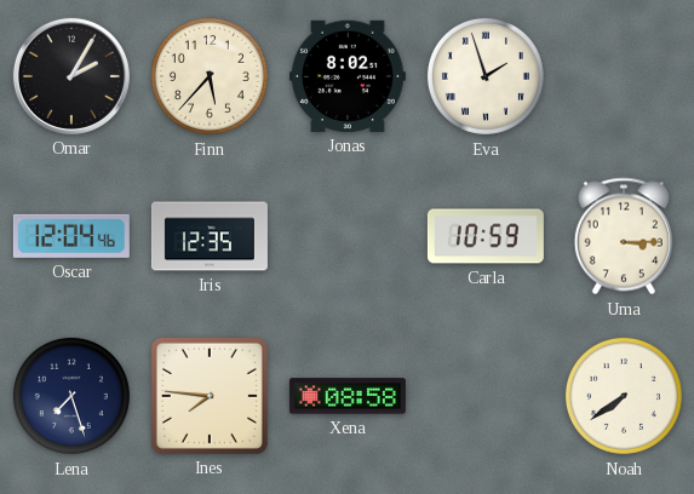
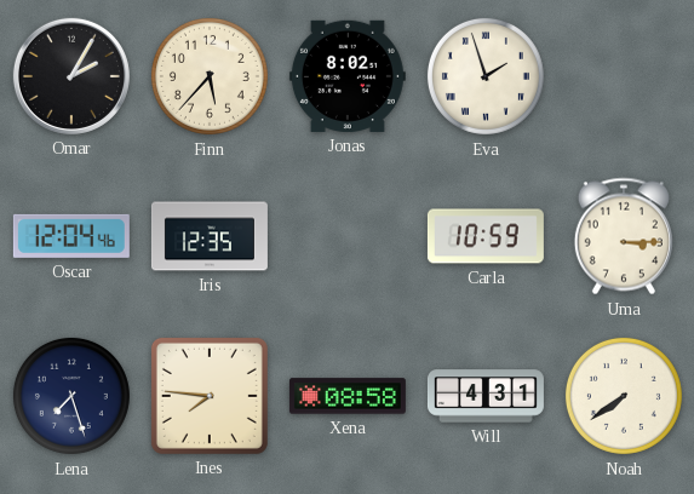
Will: none -> 4:31
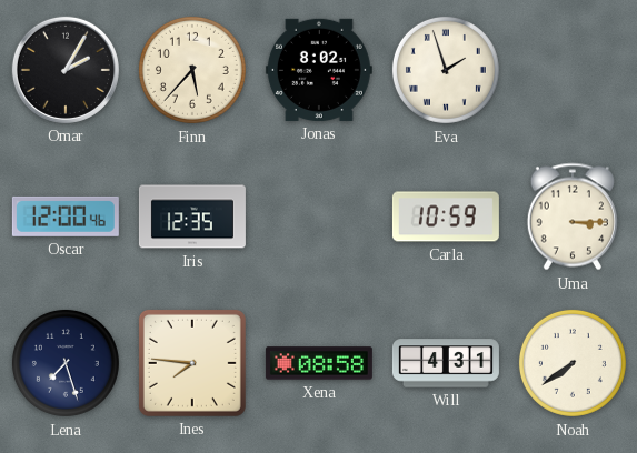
Oscar: 12:04 -> 12:00
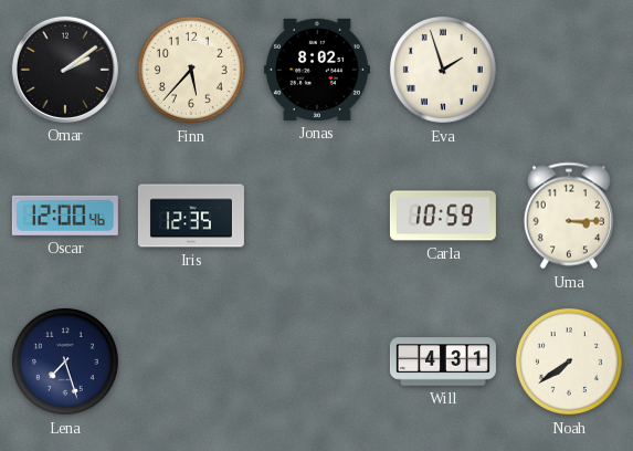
Omar: 2:05 -> 2:09
Ines: 7:46 -> none
Xena: 08:58 -> none
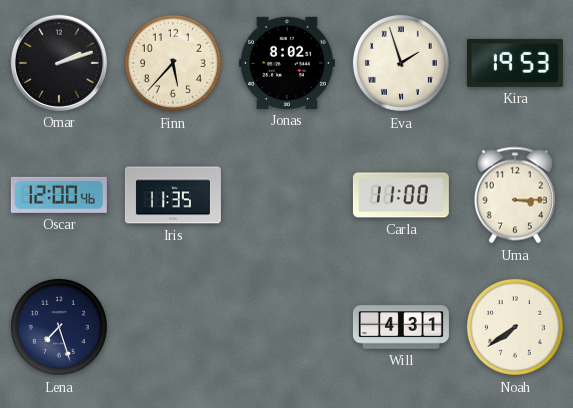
Omar: 2:09 -> 2:12
Kira: none -> 19:53
Iris: 12:35 -> 11:35
Carla: 10:59 -> 11:00
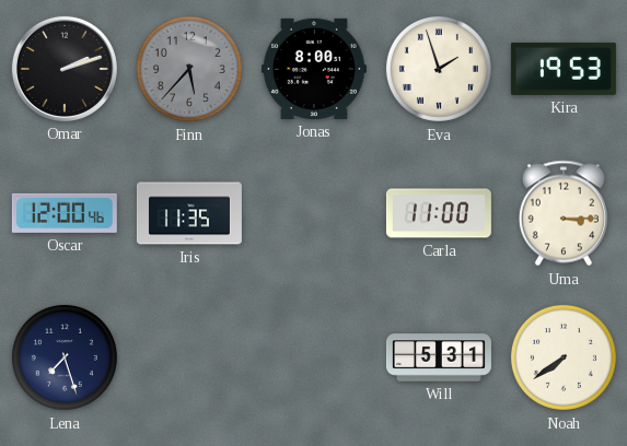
Finn dial: cream -> grey
Jonas: 8:02 -> 8:00
Will: 4:31 -> 5:31
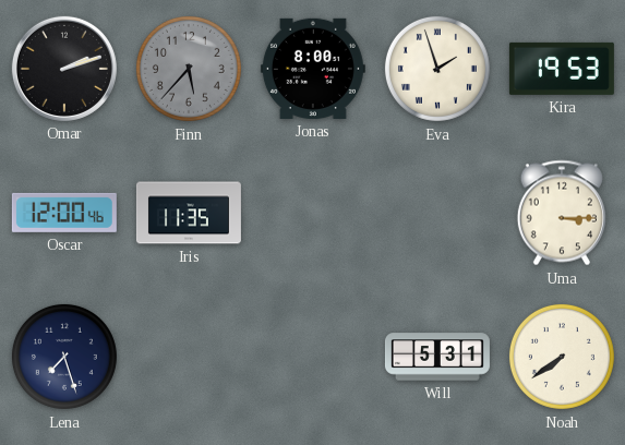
Carla: 11:00 -> none
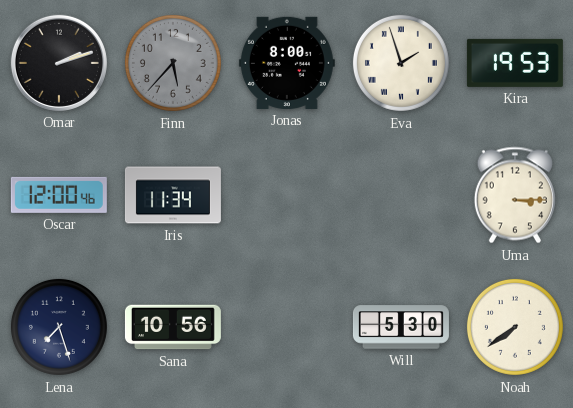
Iris: 11:35 -> 11:34
Sana: none -> 10:56
Will: 5:31 -> 5:30
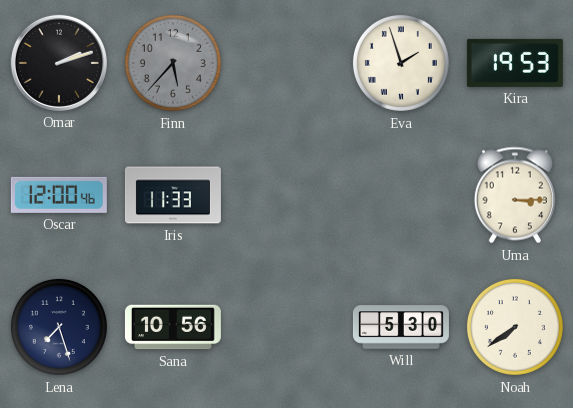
Jonas: 8:00 -> none
Iris: 11:34 -> 11:33
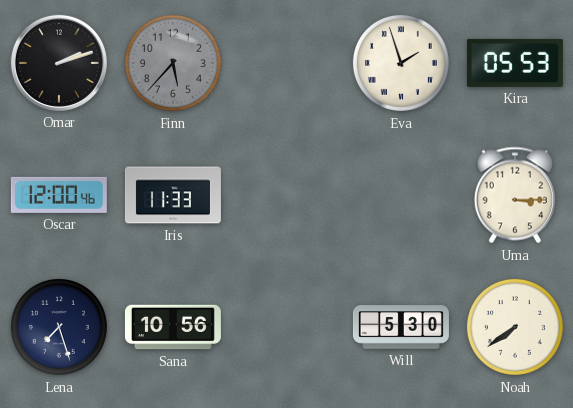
Kira: 19:53 -> 05:53
